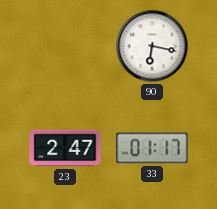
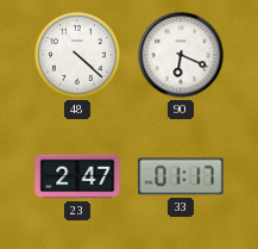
48: none -> 4:22
90: 6:17 -> 6:19
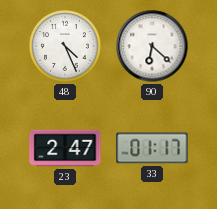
48: 4:22 -> 4:26
90: 6:19 -> 6:22
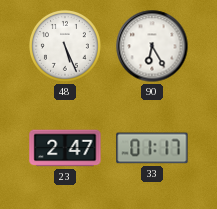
48: 4:26 -> 5:26
90: 6:22 -> 6:25
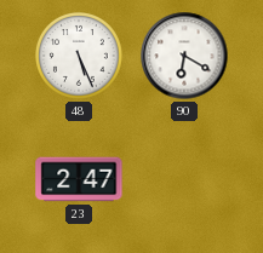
90: 6:25 -> 6:20
33: 01:17 -> none
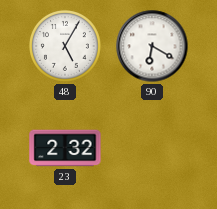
48: 5:26 -> 5:05
23: 2:47 -> 2:32
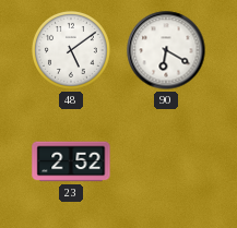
48: 5:05 -> 5:09
23: 2:32 -> 2:52
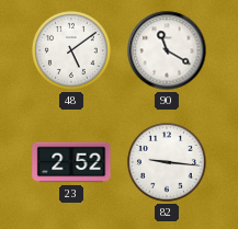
90: 6:20 -> 11:20
82: none -> 9:16
